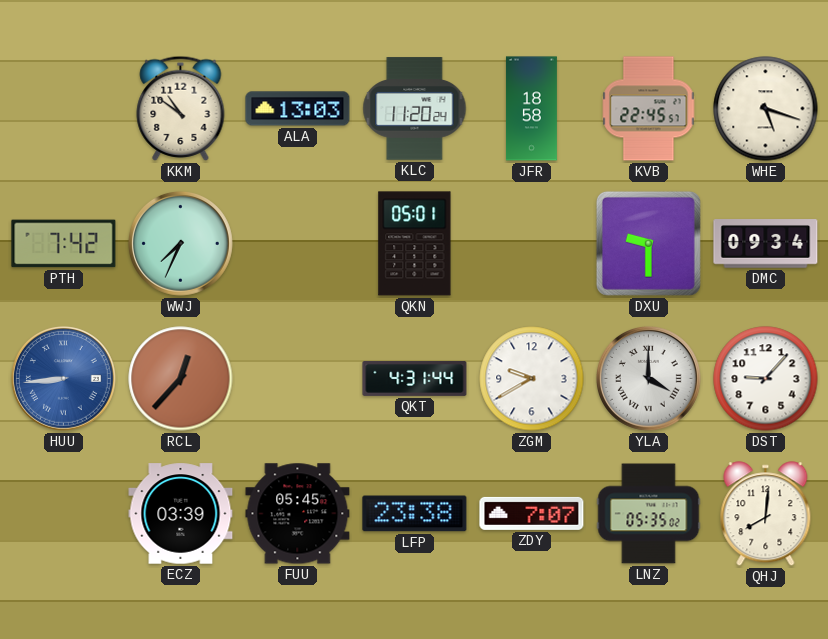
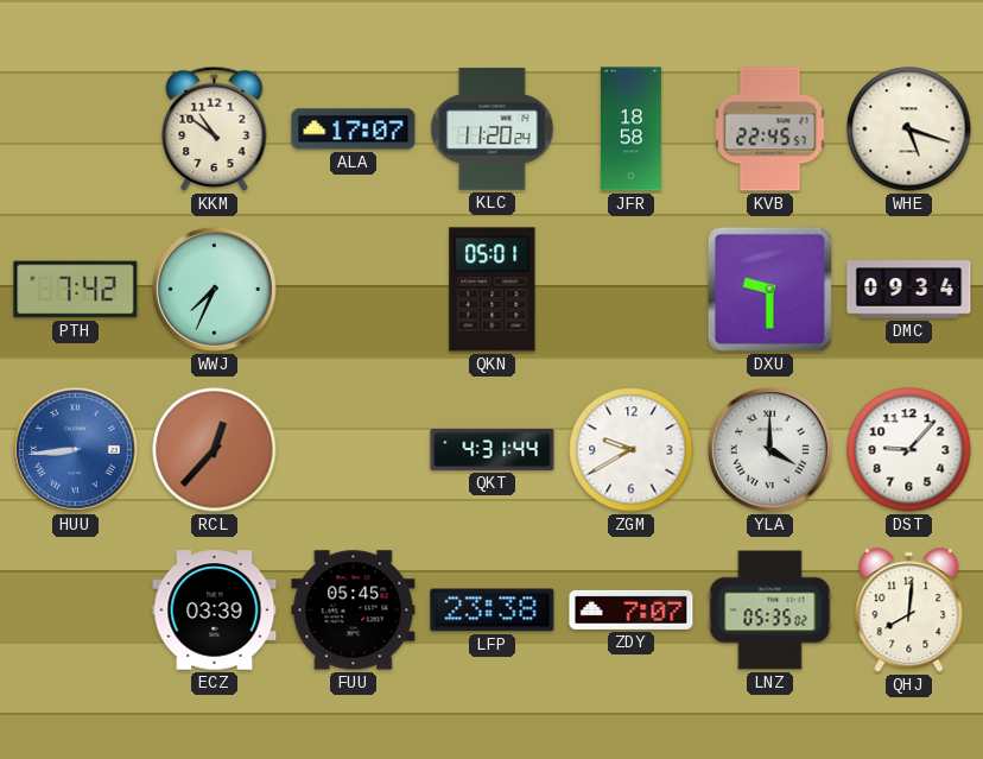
ALA: 13:03 -> 17:07
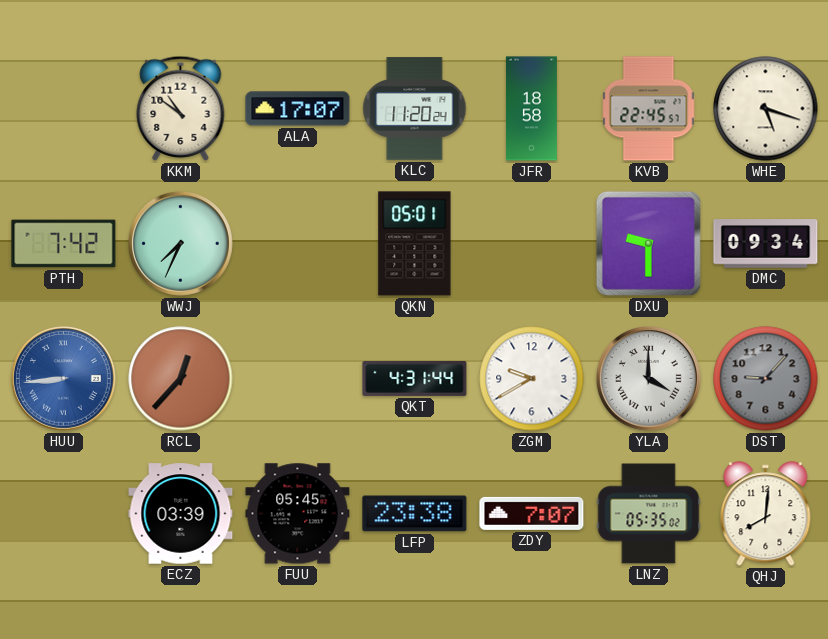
DST dial: white -> grey
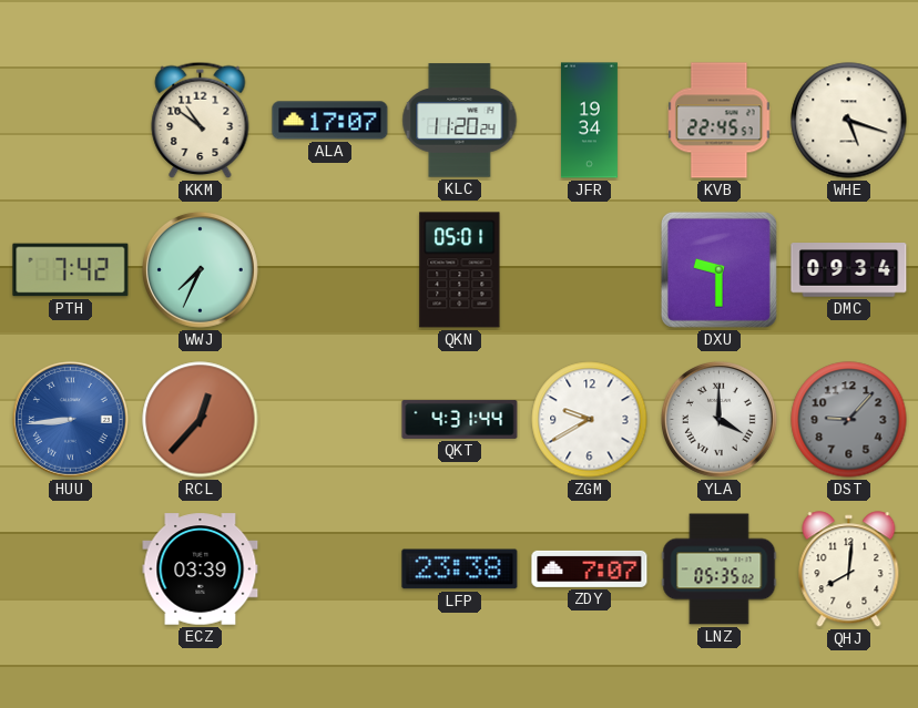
JFR: 18:58 -> 19:34
FUU: 05:45 -> none
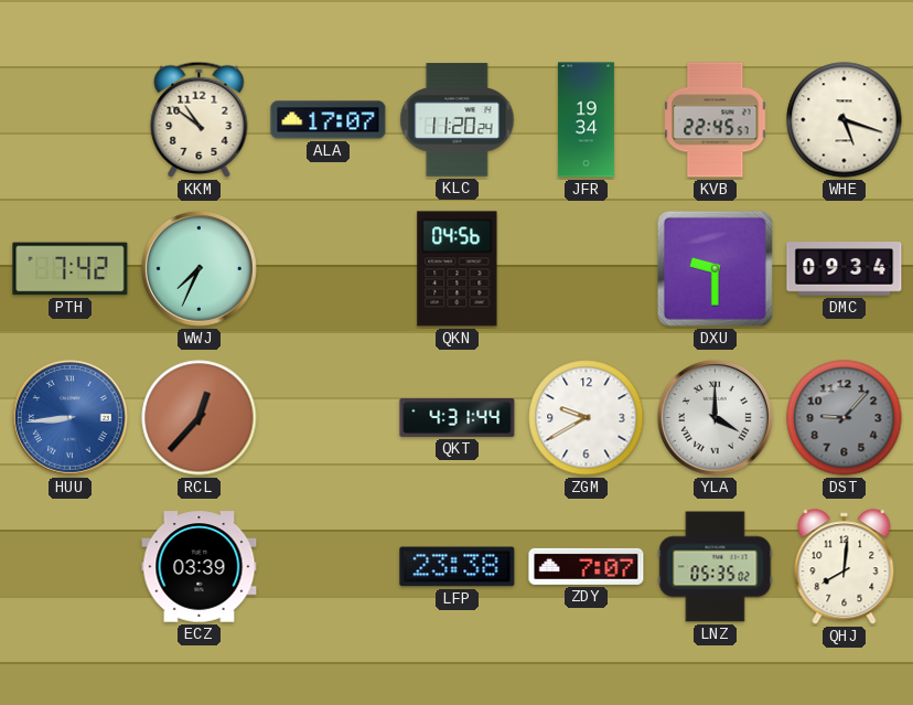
QKN: 05:01 -> 04:56
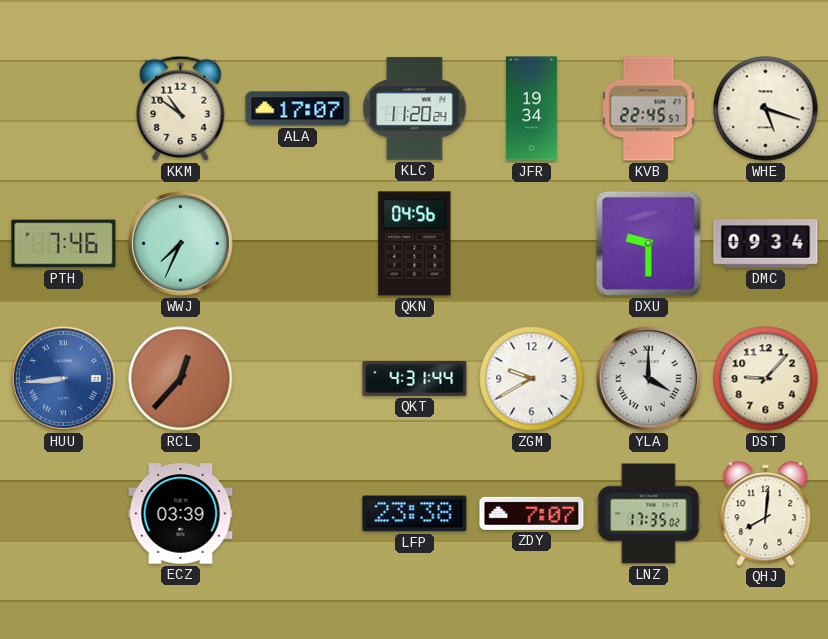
PTH: 7:42 -> 7:46
DST dial: grey -> cream
LNZ: 05:35 -> 17:35
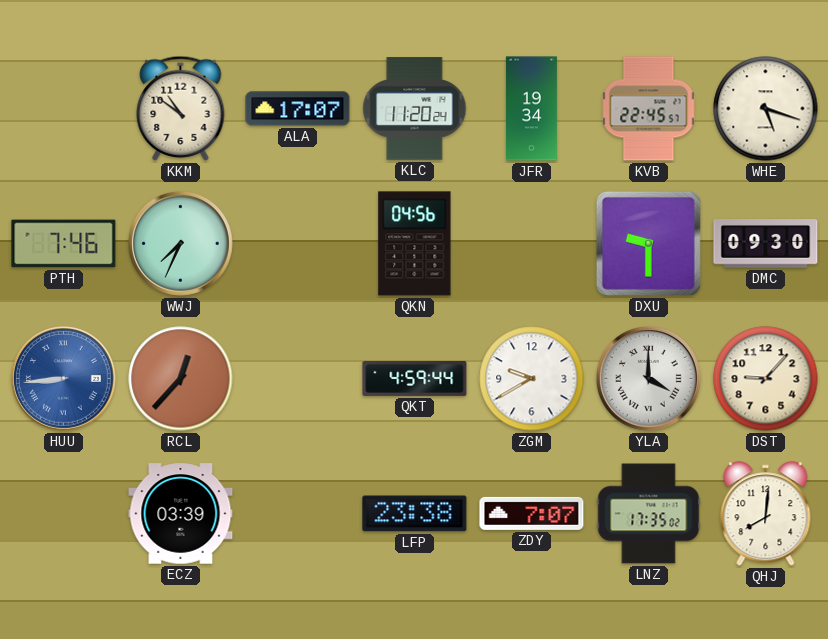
DMC: 09:34 -> 09:30
QKT: 4:31 -> 4:59
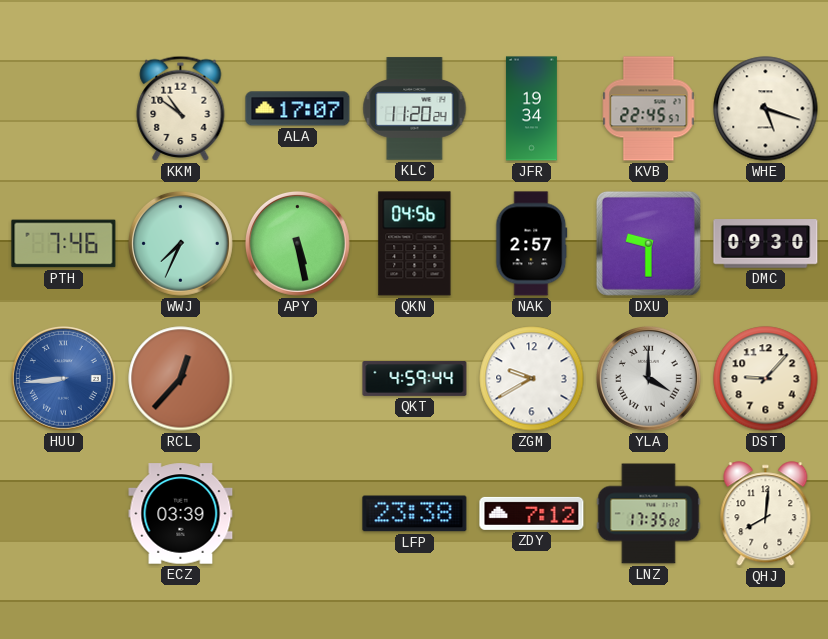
APY: none -> 5:28
NAK: none -> 2:57
ZDY: 7:07 -> 7:12
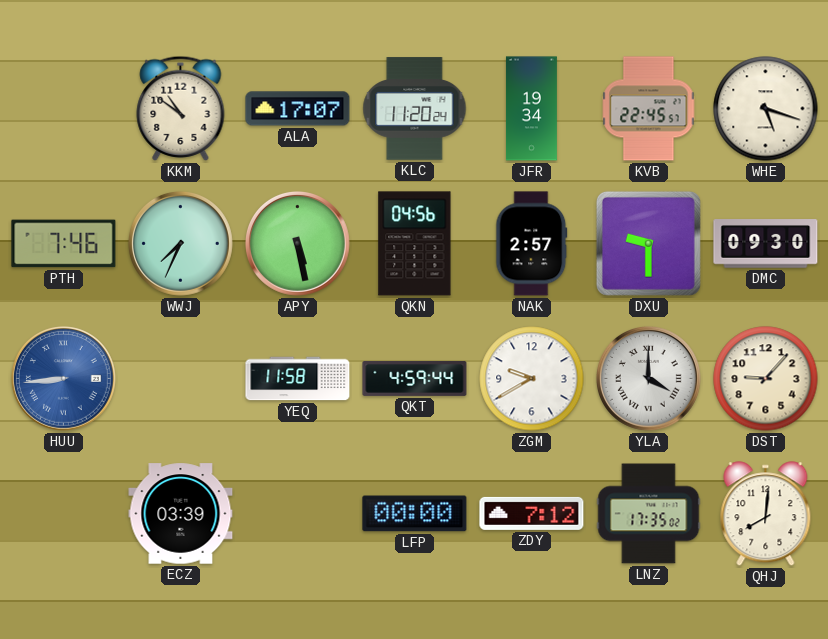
RCL: 12:37 -> none
YEQ: none -> 11:58
LFP: 23:38 -> 00:00
